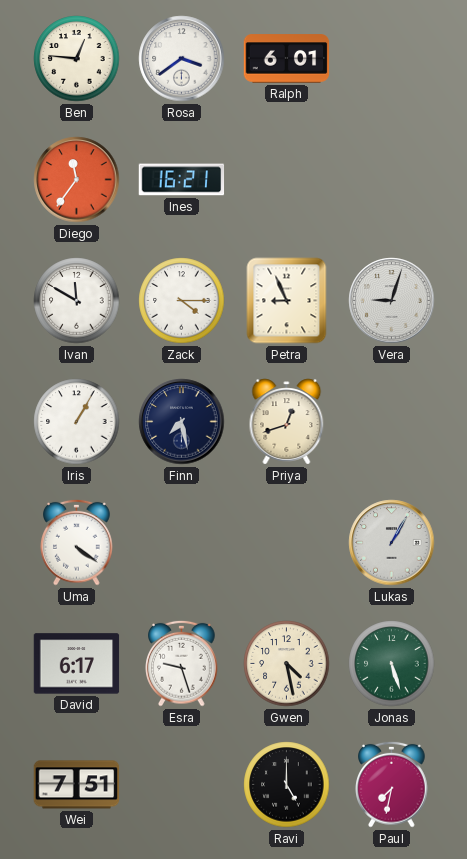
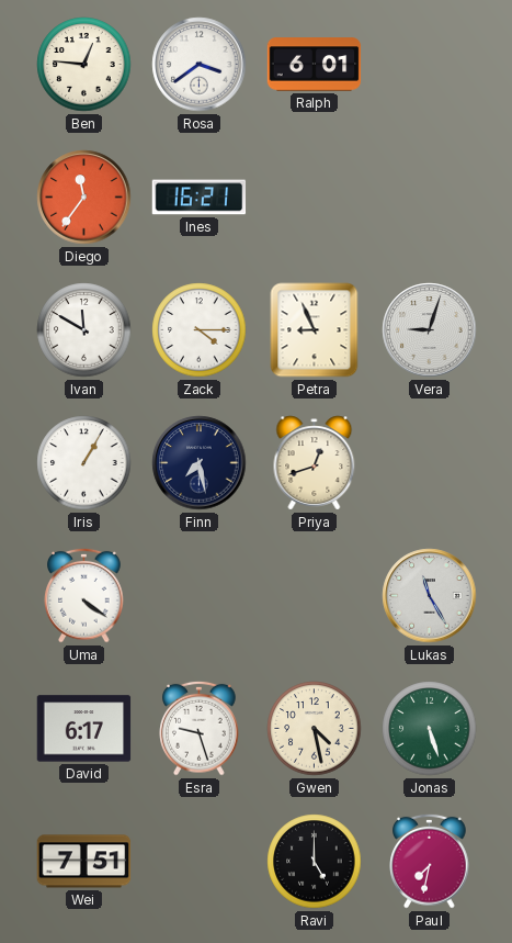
Lukas: 1:05 -> 11:25
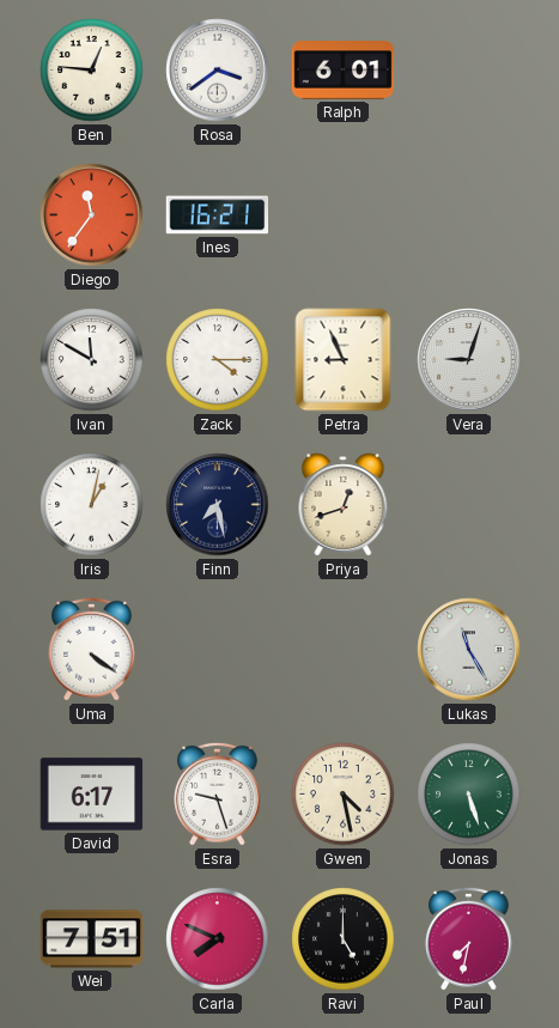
Iris: 1:05 -> 1:02
Carla: none -> 7:49
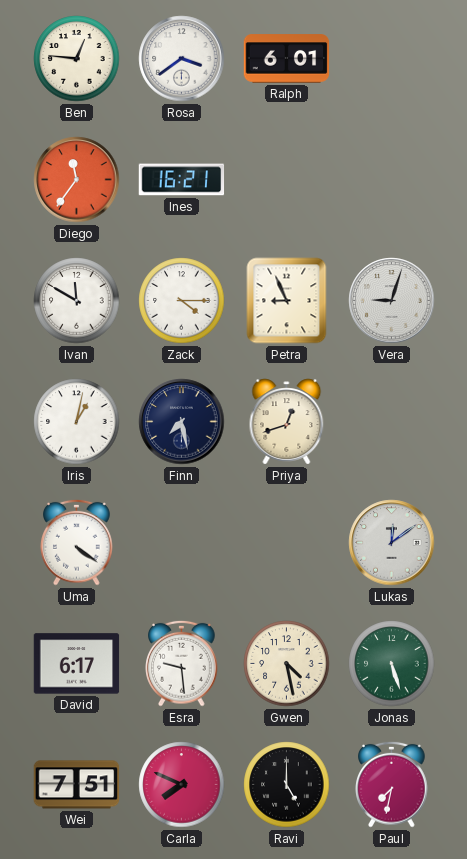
Lukas: 11:25 -> 12:09
Esra: 9:27 -> 9:29
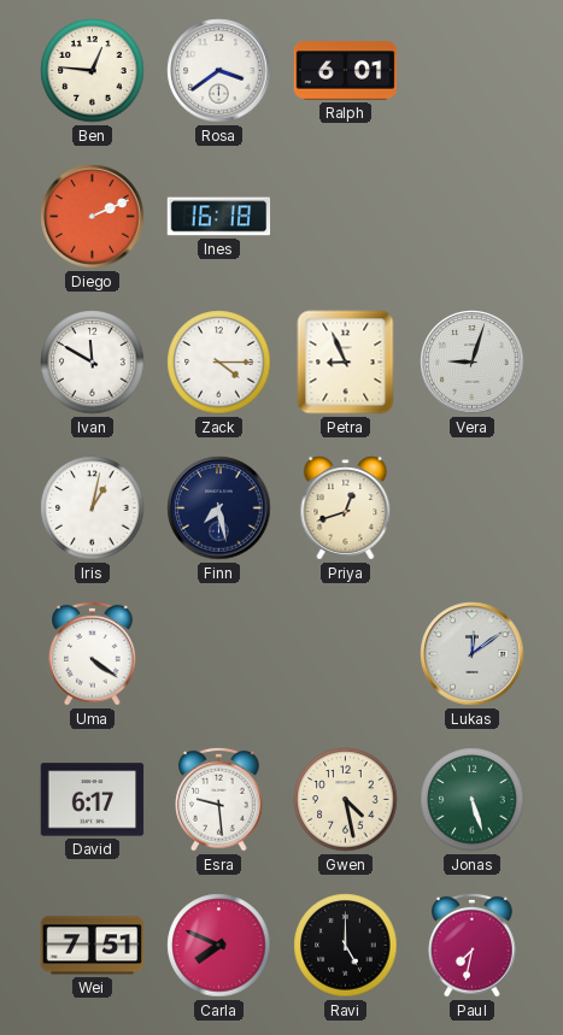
Diego: 11:36 -> 2:11
Ines: 16:21 -> 16:18
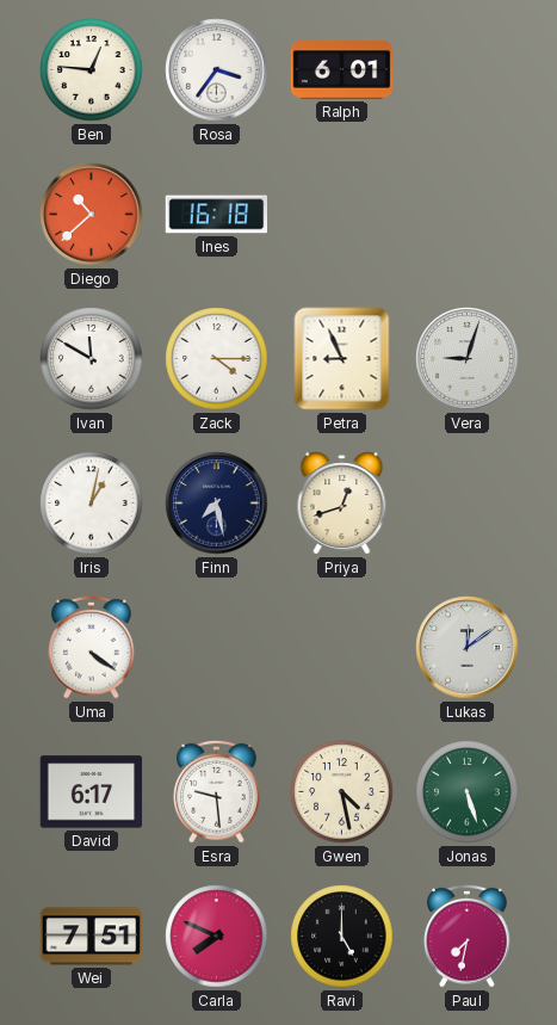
Rosa: 3:39 -> 3:36
Diego: 2:11 -> 10:38
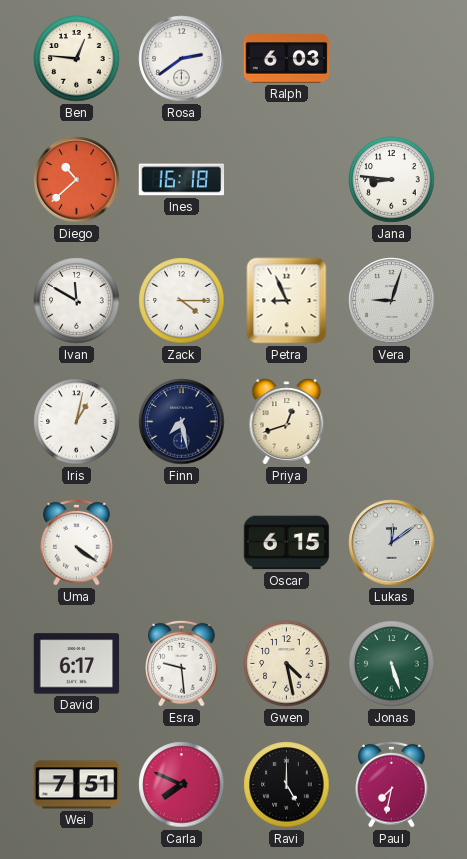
Rosa: 3:36 -> 2:39
Ralph: 6:01 -> 6:03
Jana: none -> 8:46
Oscar: none -> 6:15
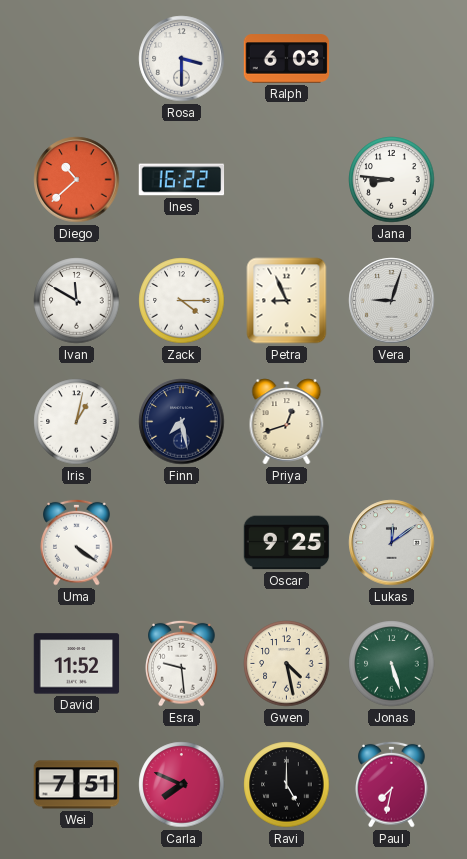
Ben: 12:46 -> none
Rosa: 2:39 -> 3:30
Ines: 16:18 -> 16:22
Oscar: 6:15 -> 9:25
David: 6:17 -> 11:52
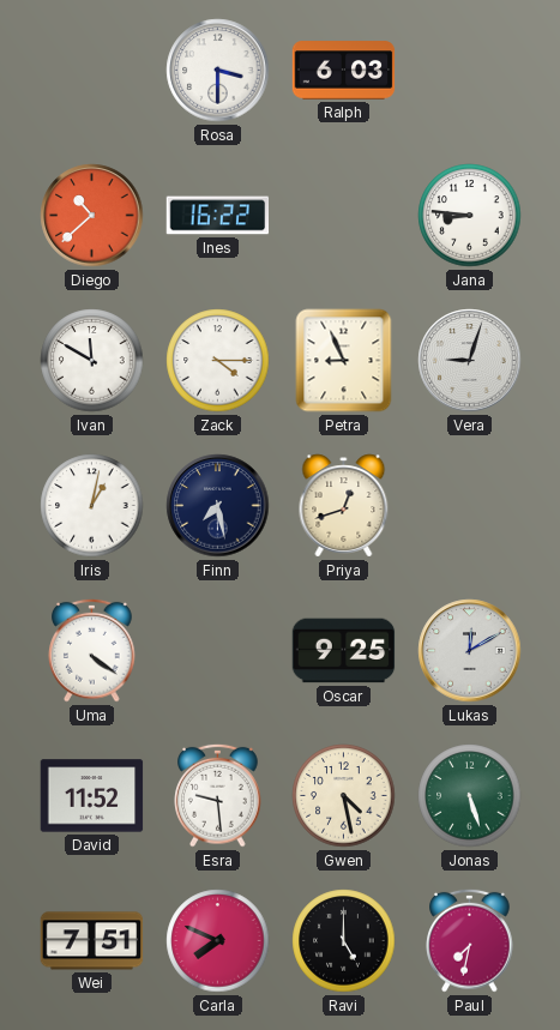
Lukas: 12:09 -> 12:10
